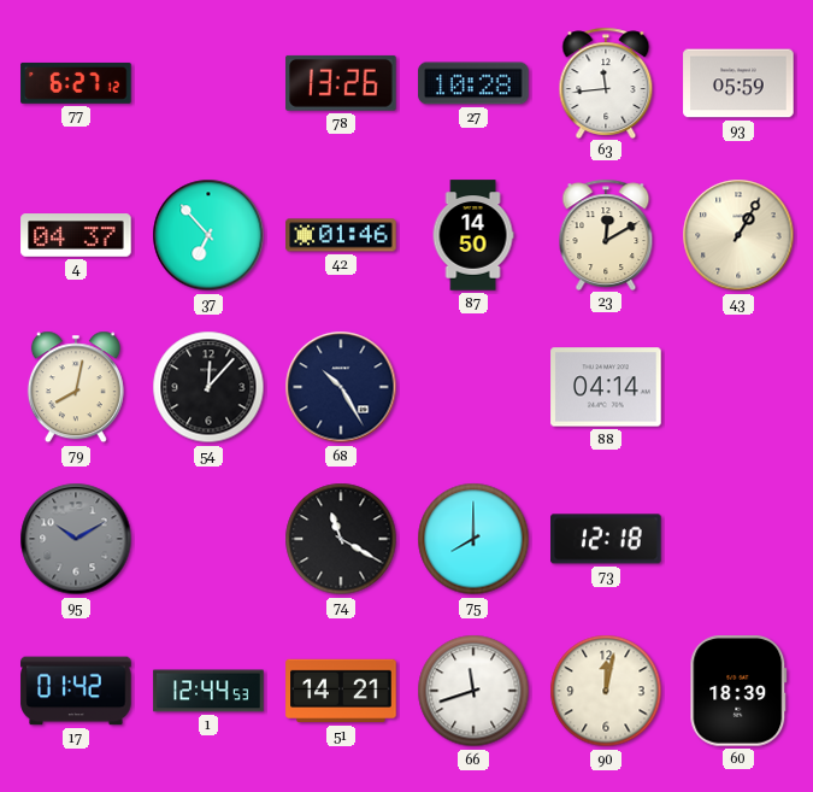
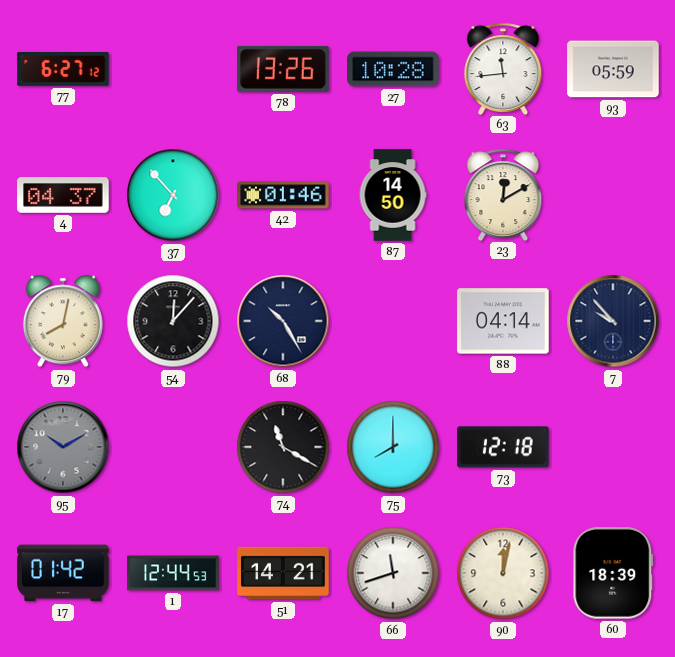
43: 1:05 -> none
7: none -> 9:53
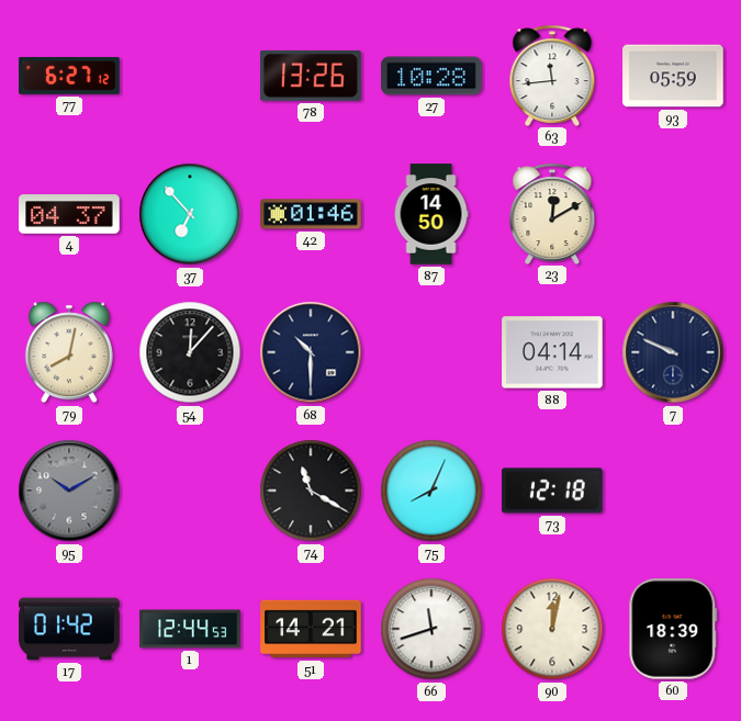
68: 10:25 -> 10:30
7: 9:53 -> 9:49
75: 8:00 -> 8:04
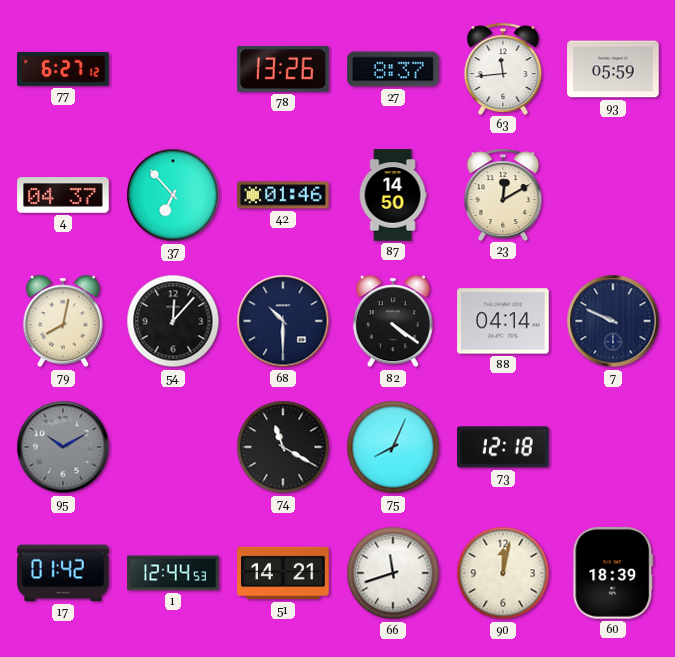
27: 10:28 -> 8:37
82: none -> 4:21
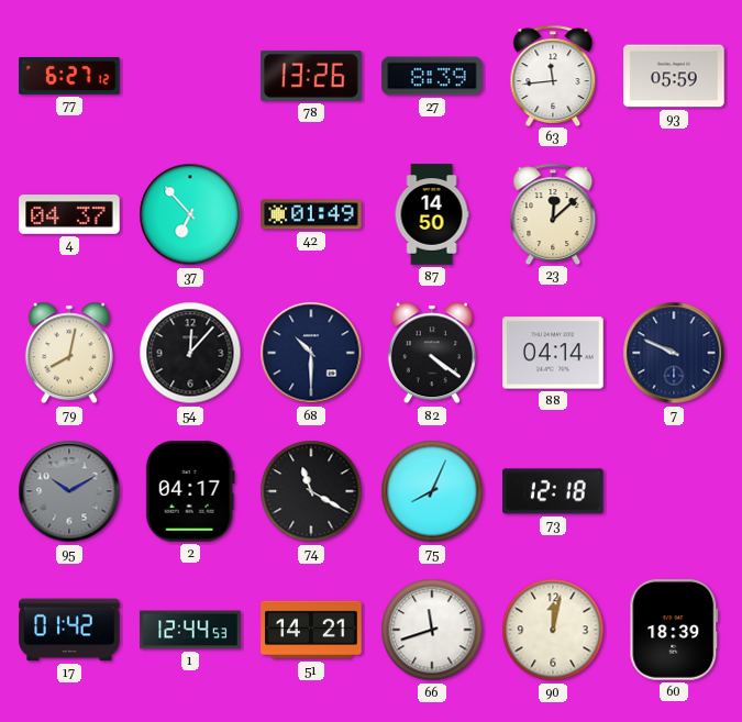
27: 8:37 -> 8:39
42: 01:46 -> 01:49
23: 12:10 -> 12:08
2: none -> 04:17
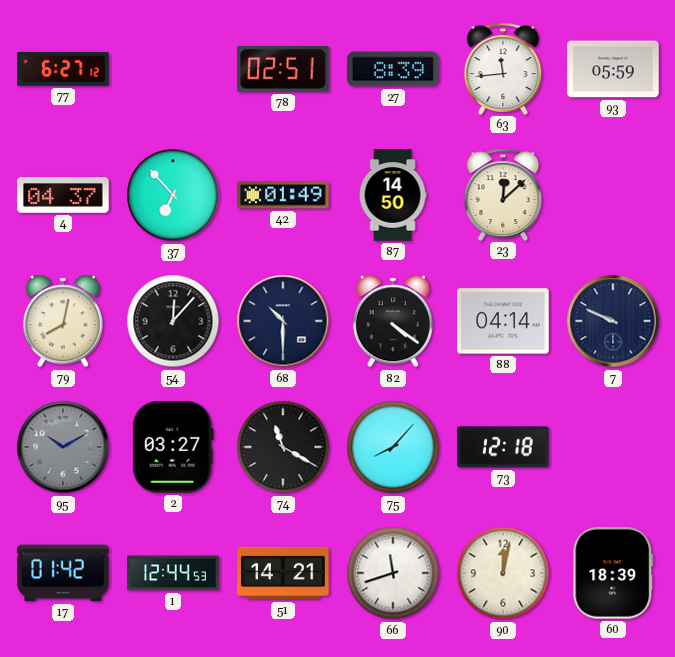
78: 13:26 -> 02:51
2: 04:17 -> 03:27
75: 8:04 -> 8:07
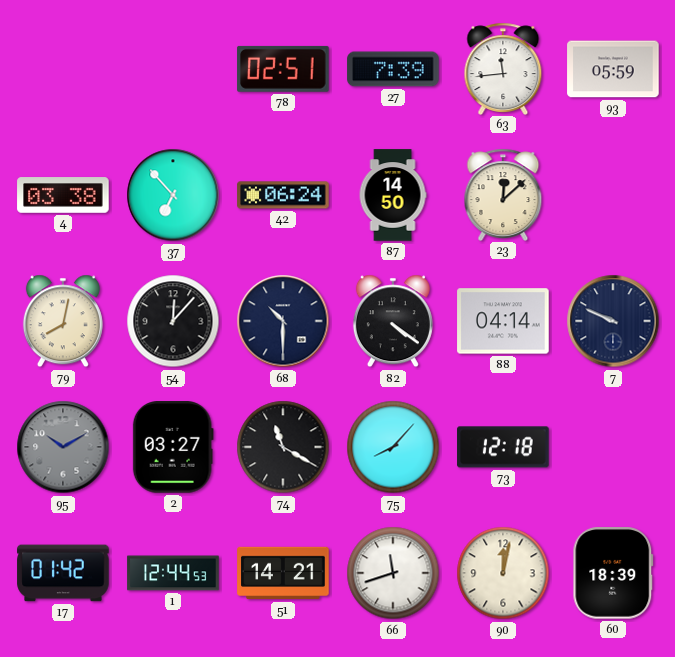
77: 6:27 -> none
27: 8:39 -> 7:39
4: 04:37 -> 03:38
42: 01:49 -> 06:24
